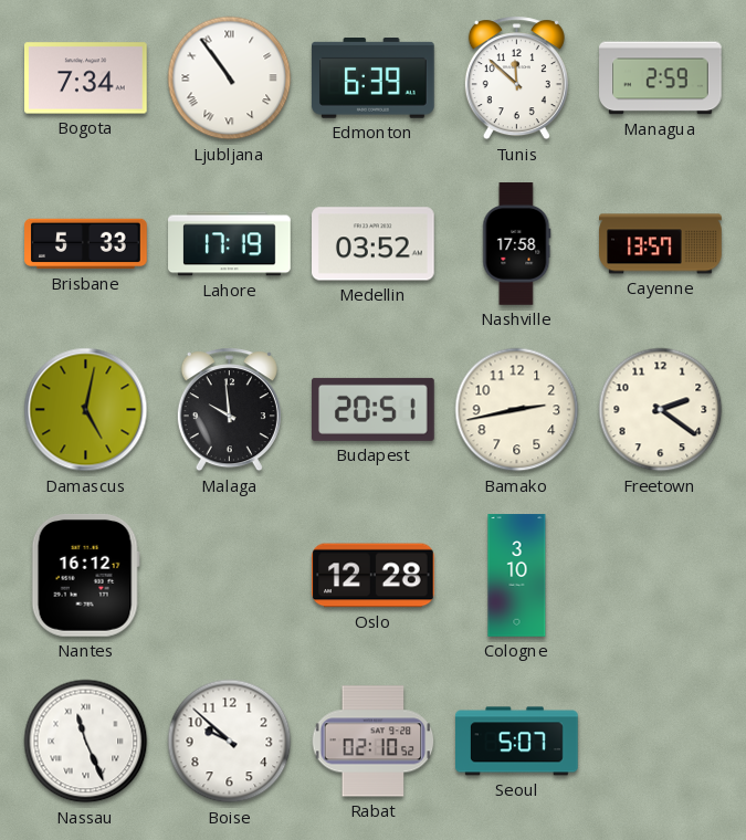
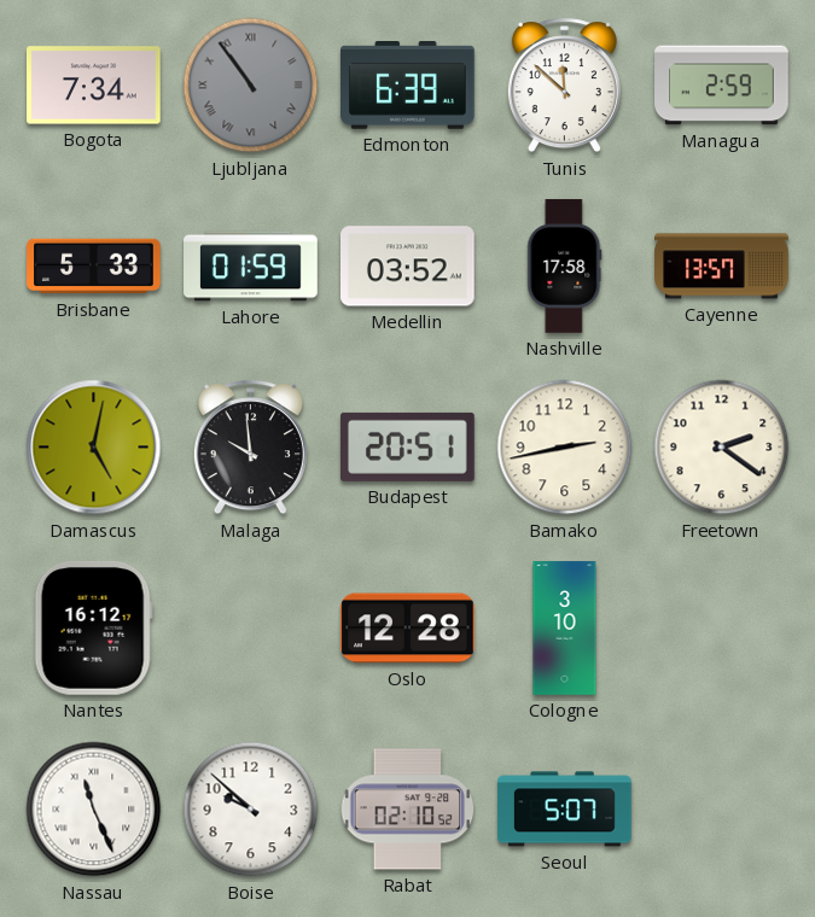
Ljubljana dial: white -> grey
Lahore: 17:19 -> 01:59
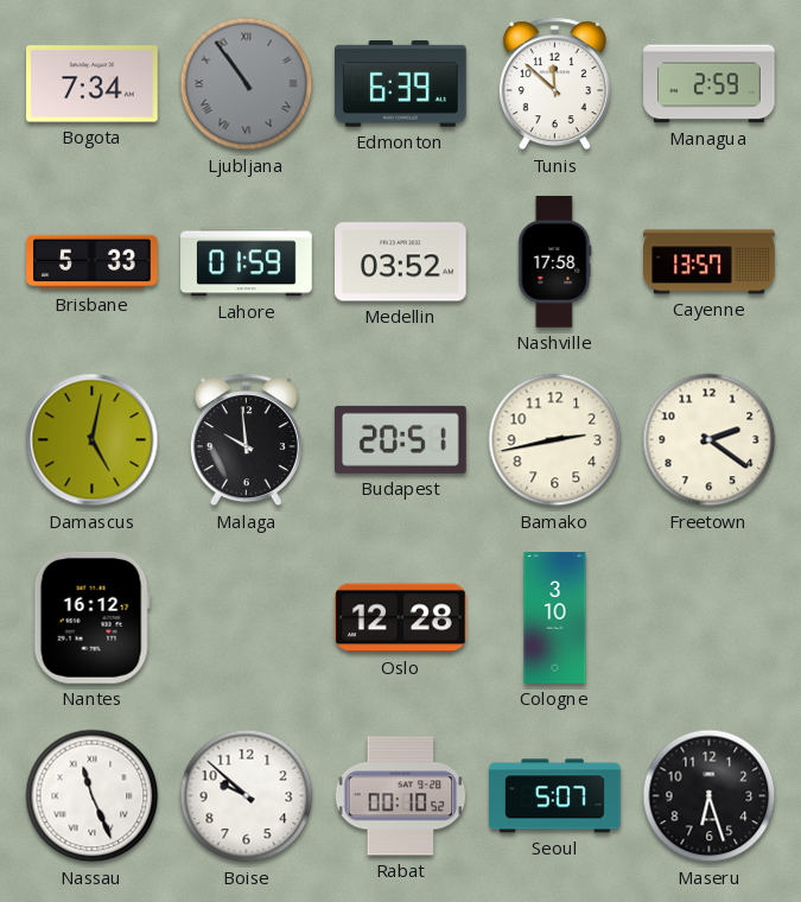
Rabat: 02:10 -> 00:10
Maseru: none -> 6:27
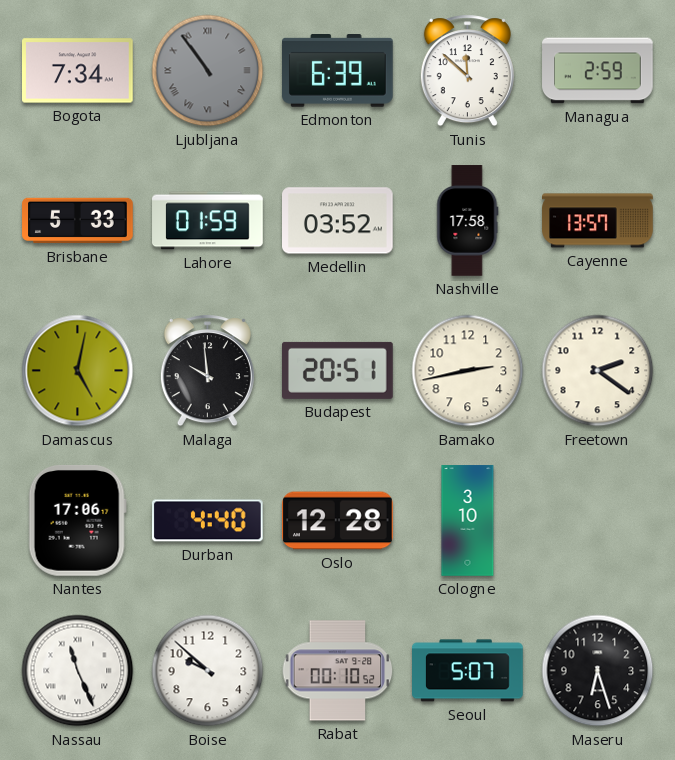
Nantes: 16:12 -> 17:06
Durban: none -> 4:40
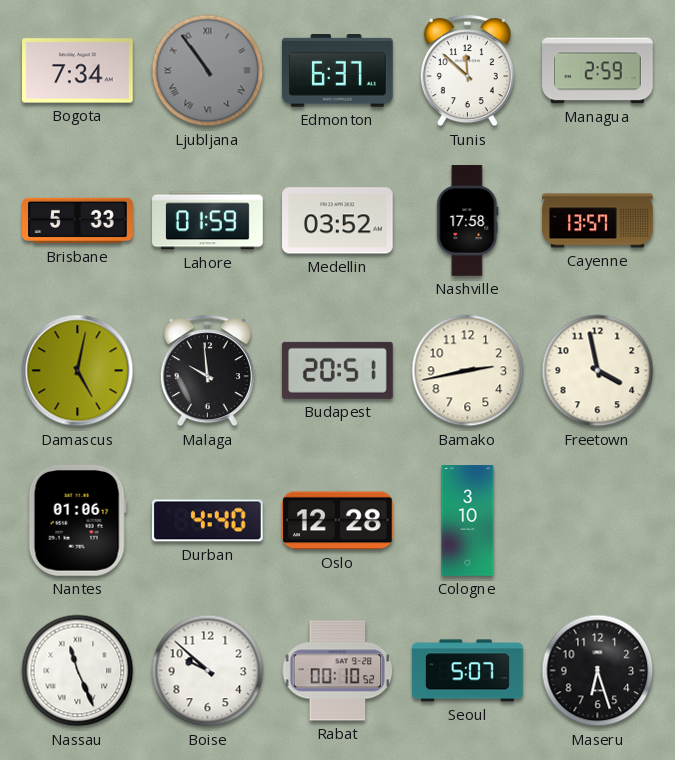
Edmonton: 6:39 -> 6:37
Freetown: 2:21 -> 3:58
Nantes: 17:06 -> 01:06
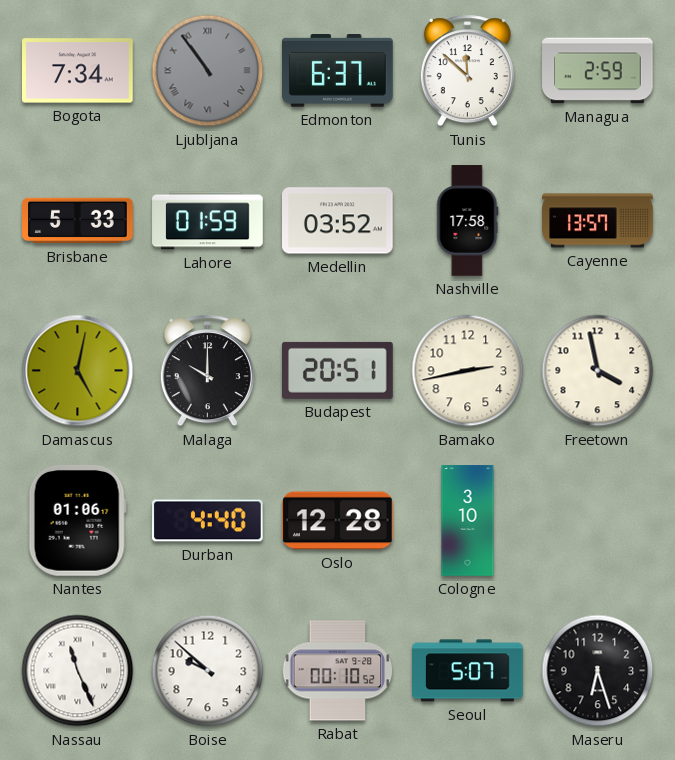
Malaga: 9:59 -> 10:00
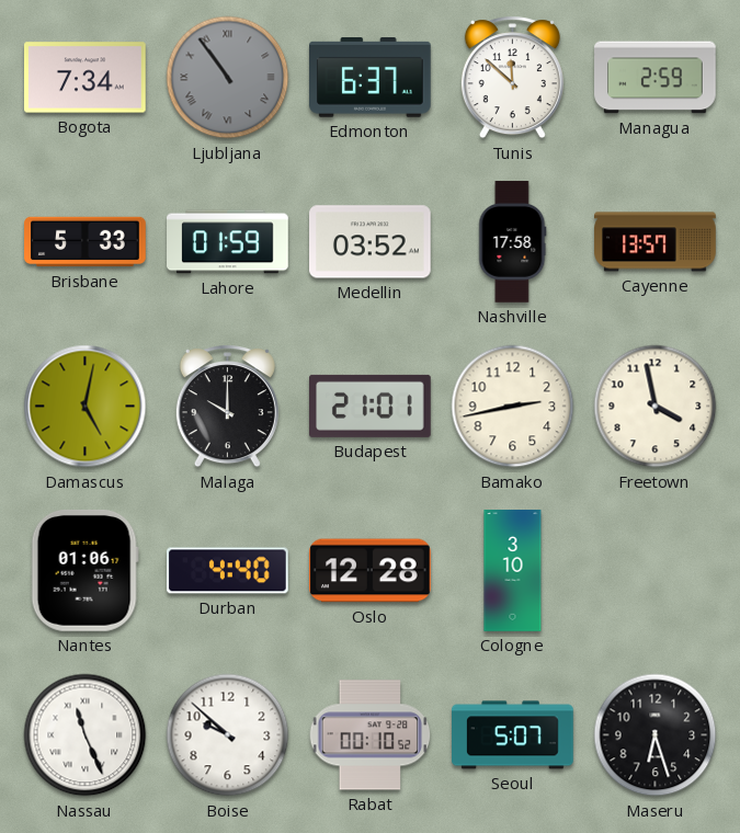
Budapest: 20:51 -> 21:01
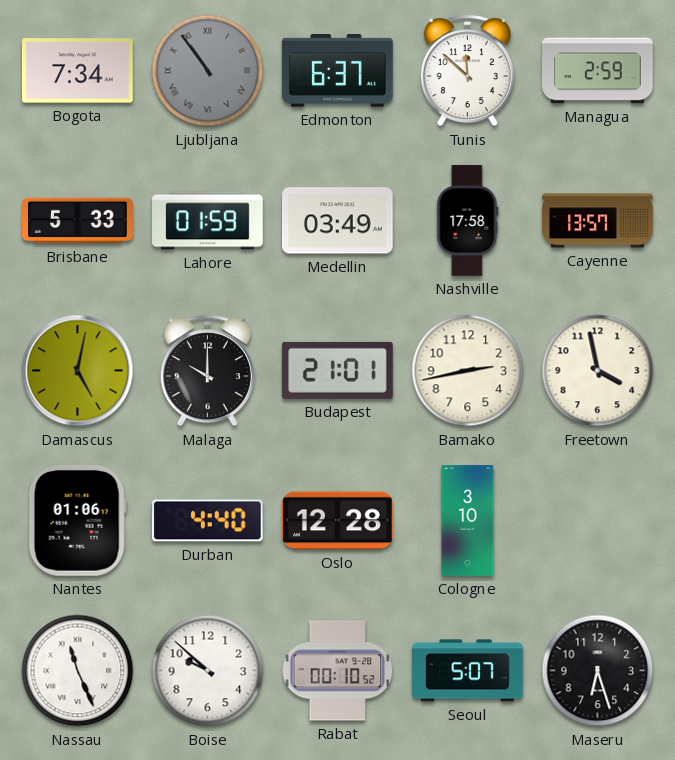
Medellin: 03:52 -> 03:49
